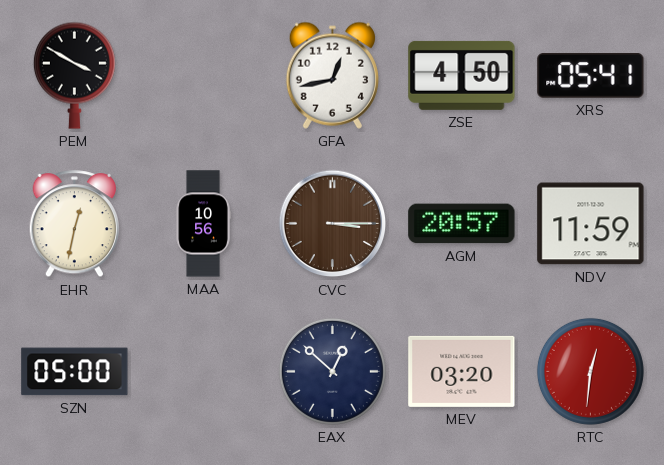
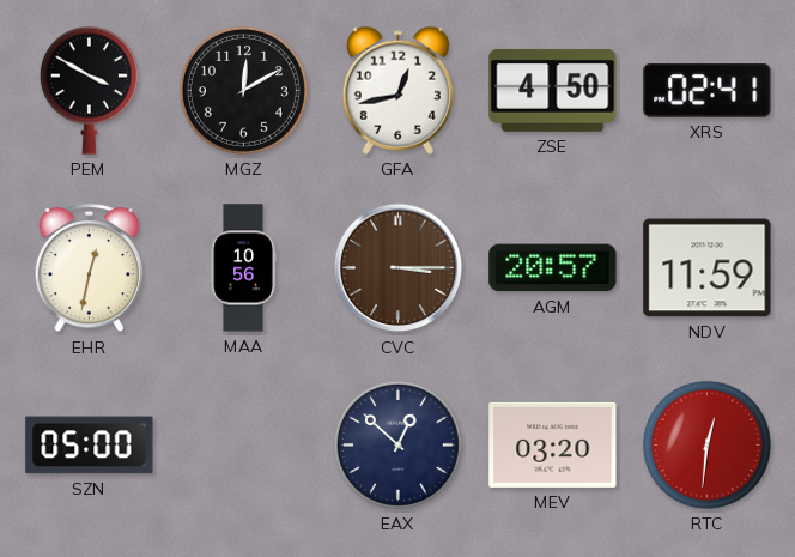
MGZ: none -> 12:10
XRS: 05:41 -> 02:41
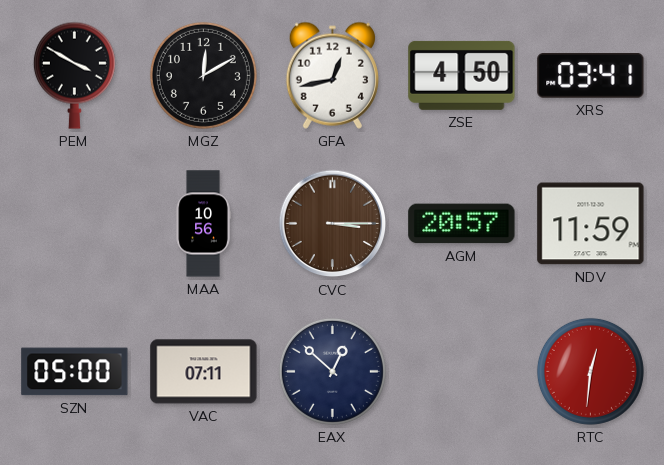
XRS: 02:41 -> 03:41
EHR: 12:32 -> none
VAC: none -> 07:11
MEV: 03:20 -> none
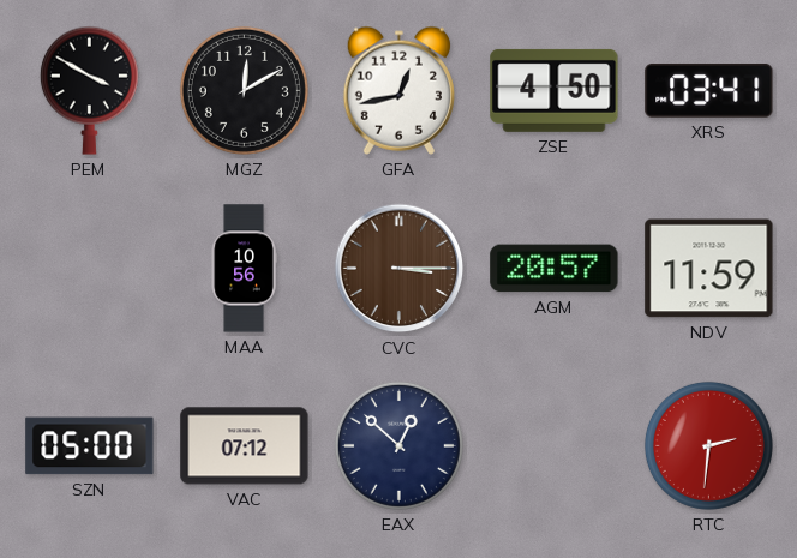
VAC: 07:11 -> 07:12
RTC: 12:31 -> 2:31
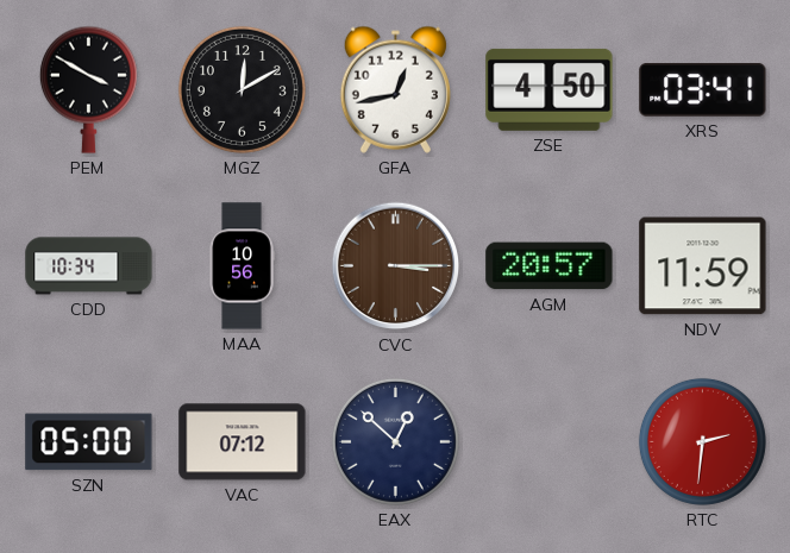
CDD: none -> 10:34
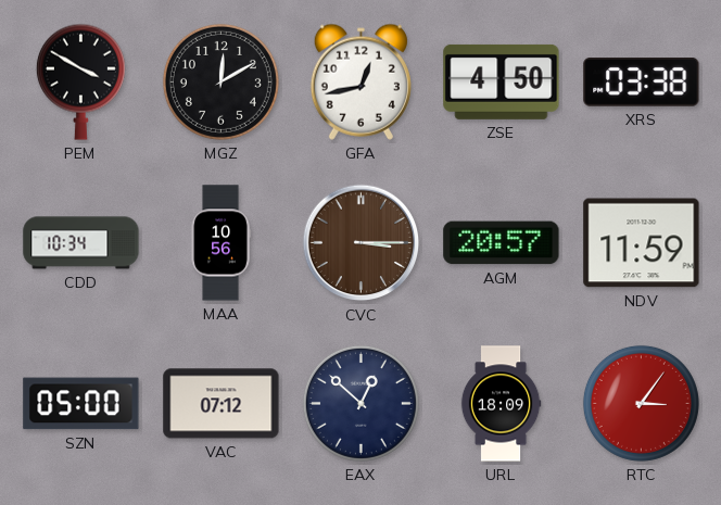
XRS: 03:41 -> 03:38
URL: none -> 18:09
RTC: 2:31 -> 3:06
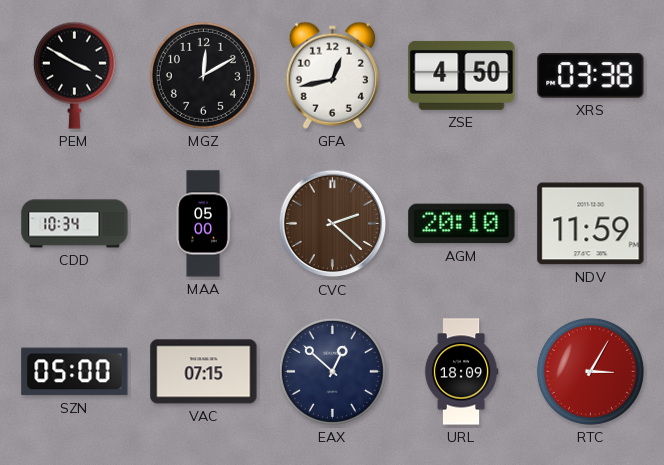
MAA: 10:56 -> 05:00
CVC: 3:15 -> 2:22
AGM: 20:57 -> 20:10
VAC: 07:12 -> 07:15
RTC: 3:06 -> 3:05
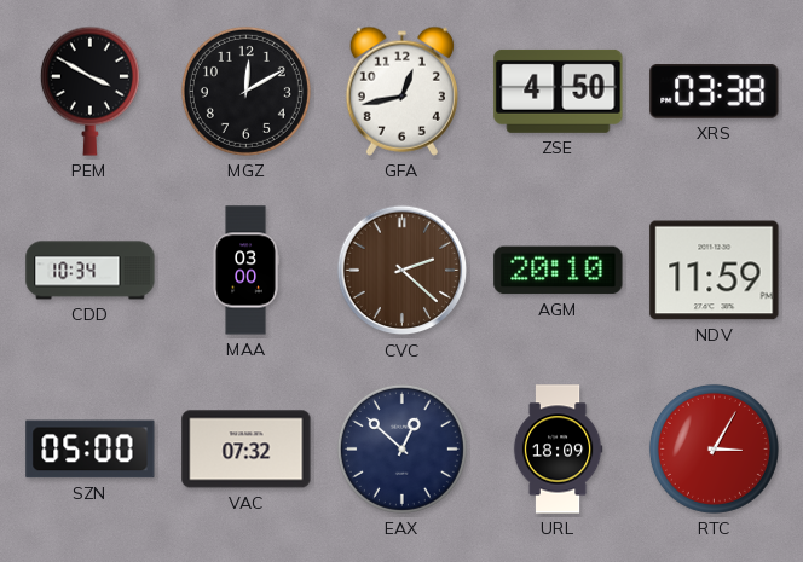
MAA: 05:00 -> 03:00
VAC: 07:15 -> 07:32
